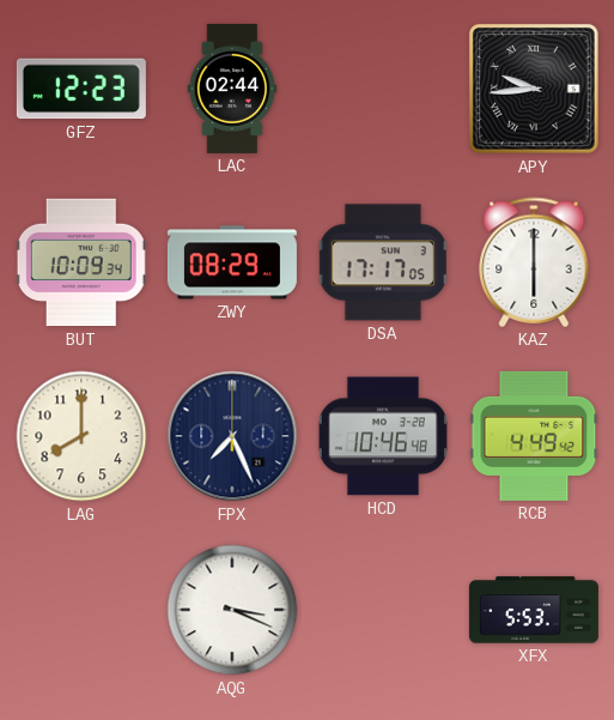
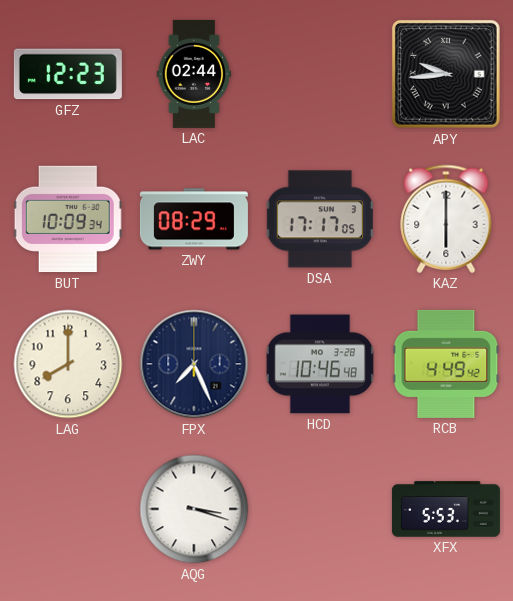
AQG: 3:19 -> 3:18
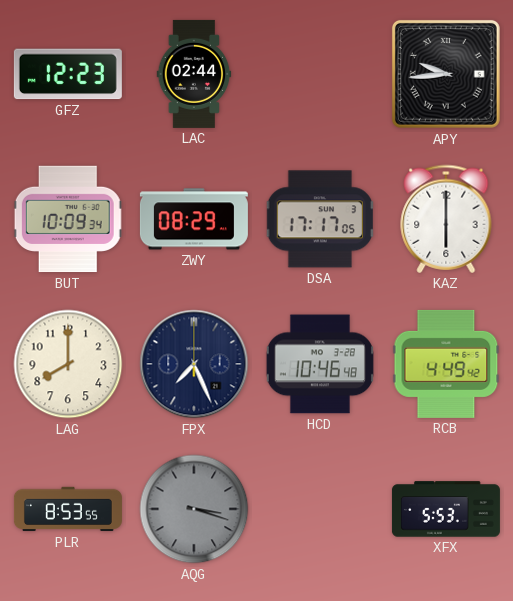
PLR: none -> 8:53
AQG dial: white -> grey
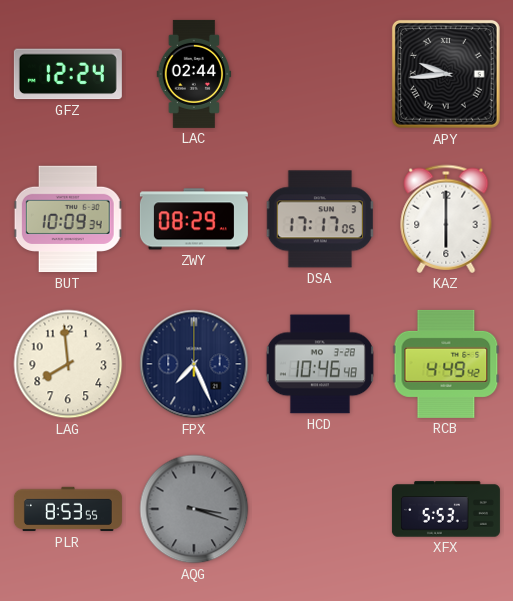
GFZ: 12:23 -> 12:24
LAG: 8:00 -> 7:59
